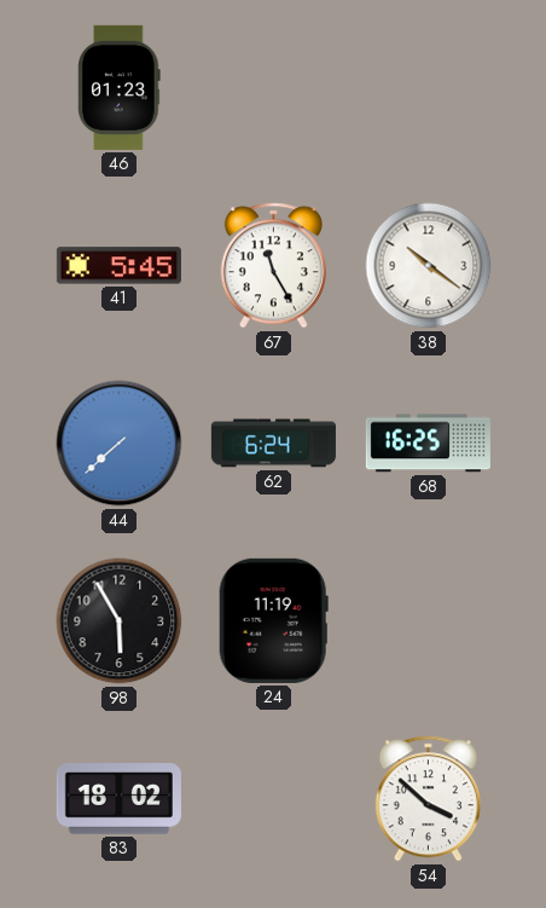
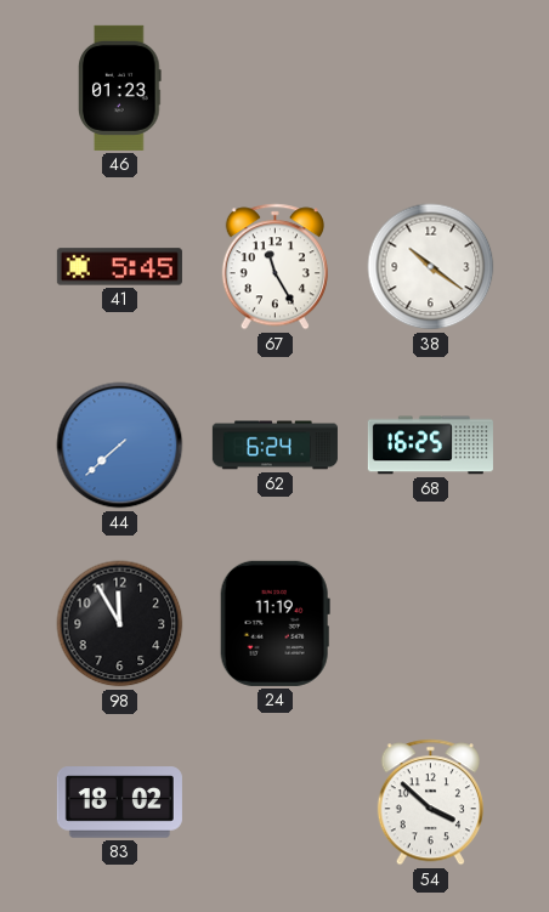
98: 5:55 -> 11:55
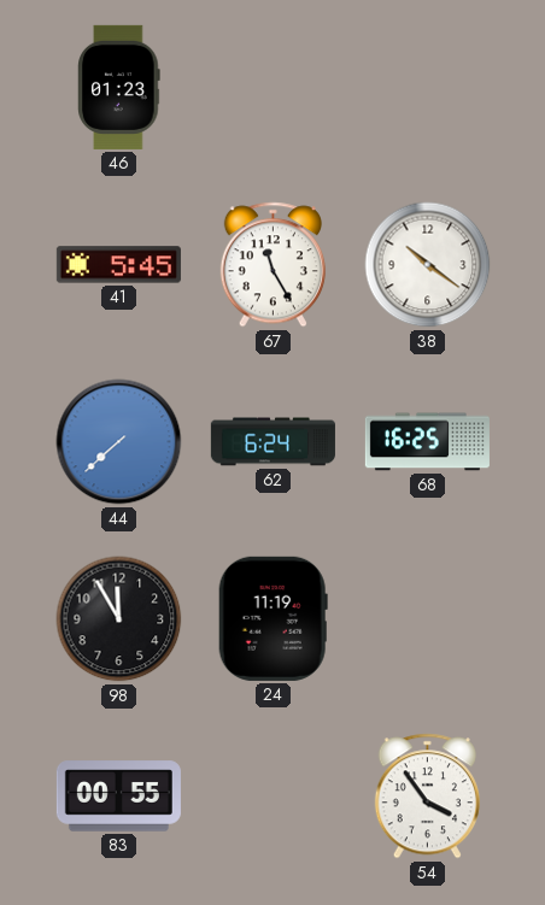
83: 18:02 -> 00:55
54: 3:52 -> 3:54
